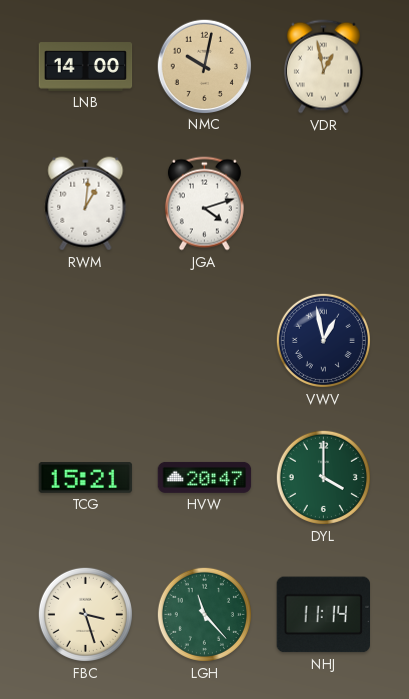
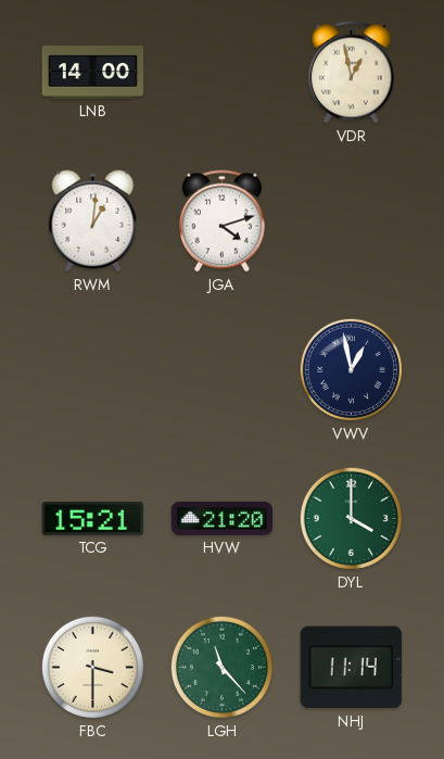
NMC: 10:02 -> none
HVW: 20:47 -> 21:20
FBC: 3:27 -> 3:30
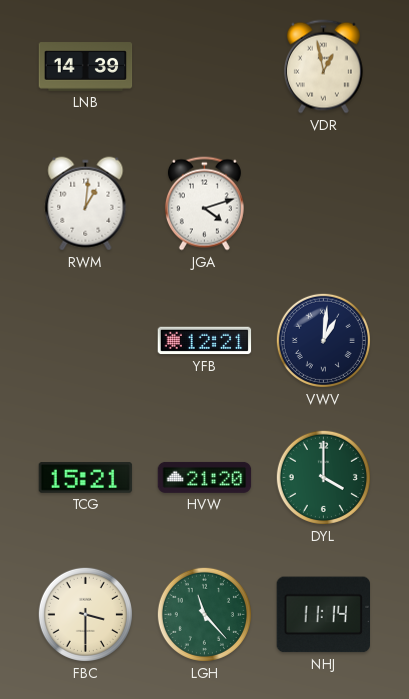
LNB: 14:00 -> 14:39
YFB: none -> 12:21
VWV: 12:58 -> 1:01
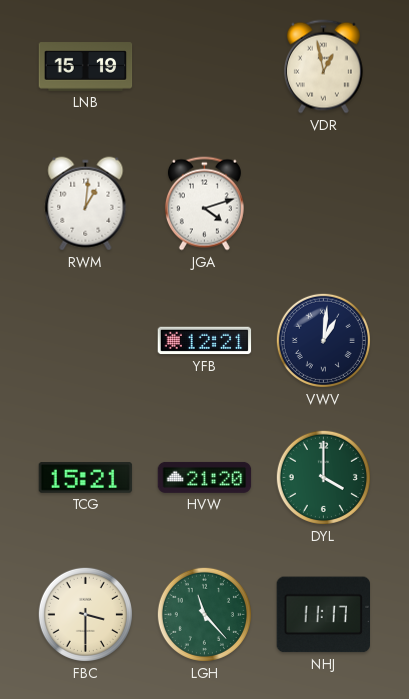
LNB: 14:39 -> 15:19
NHJ: 11:14 -> 11:17
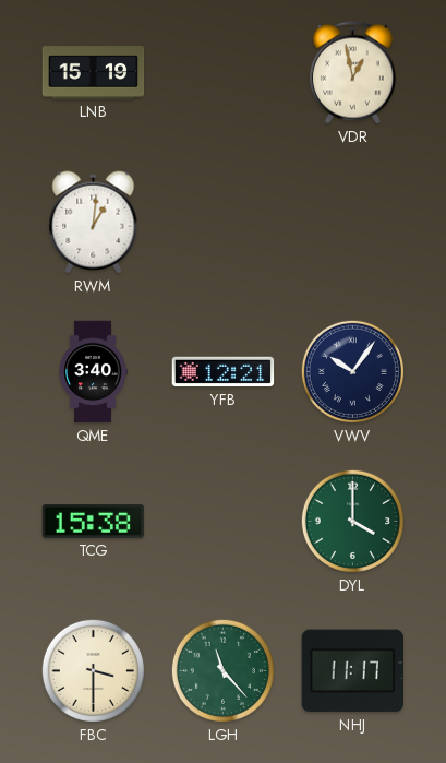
JGA: 4:12 -> none
QME: none -> 3:40
VWV: 1:01 -> 10:06
TCG: 15:21 -> 15:38
HVW: 21:20 -> none
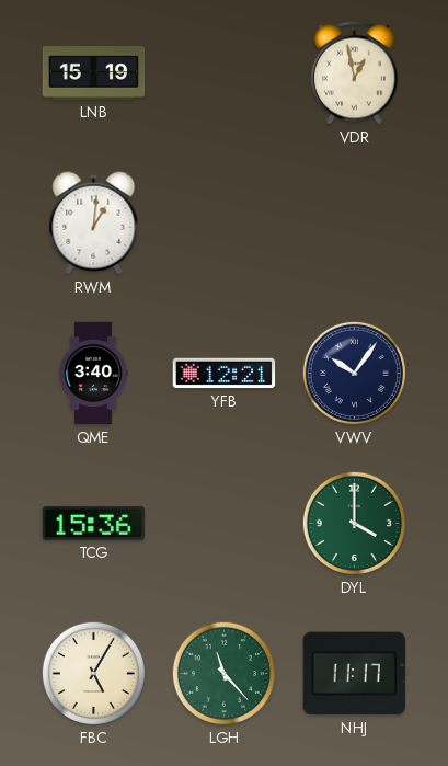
TCG: 15:38 -> 15:36
FBC: 3:30 -> 5:05
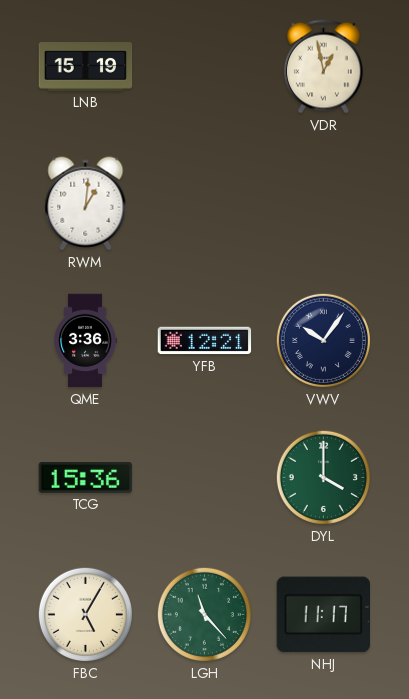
QME: 3:40 -> 3:36
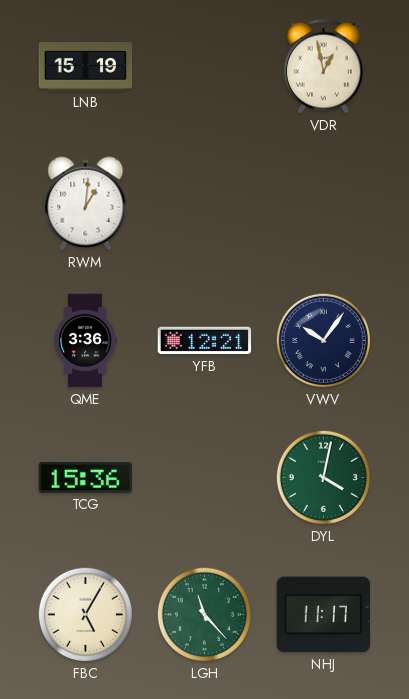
DYL: 4:00 -> 4:02
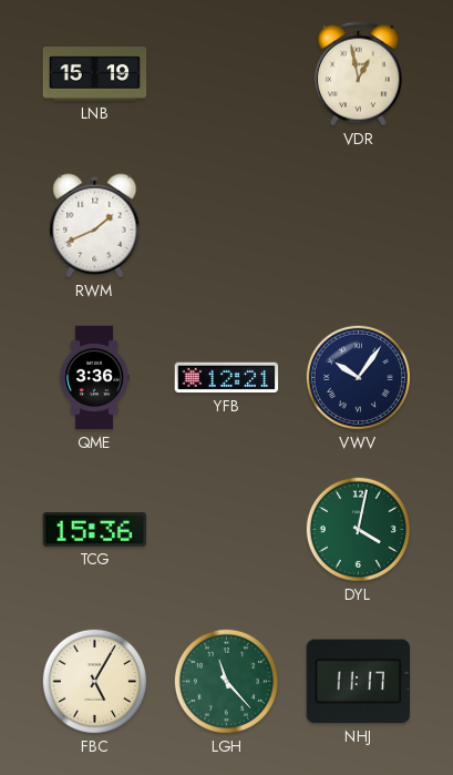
RWM: 1:01 -> 1:41
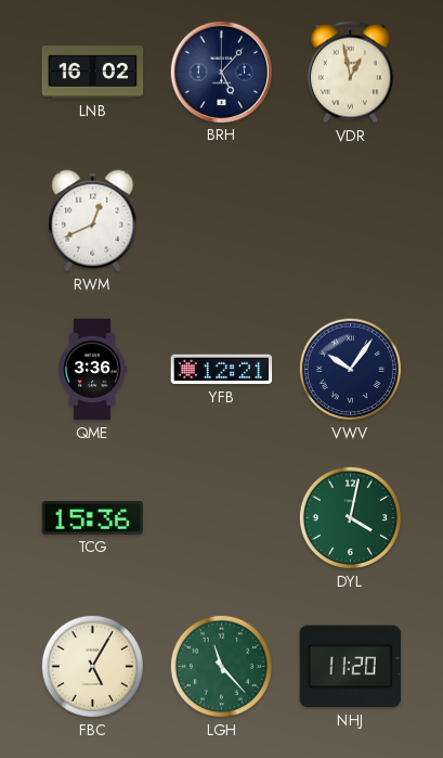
LNB: 15:19 -> 16:02
BRH: none -> 5:07
RWM: 1:41 -> 12:41
NHJ: 11:17 -> 11:20
